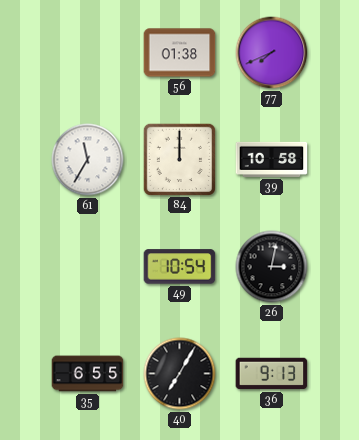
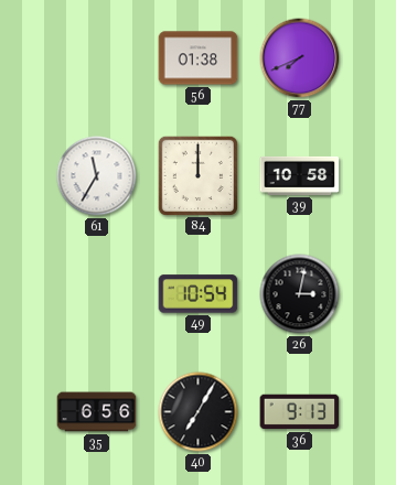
35: 6:55 -> 6:56
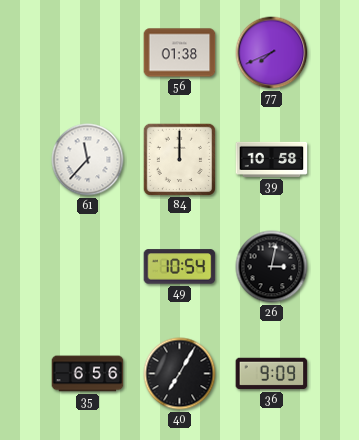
61: 11:35 -> 11:37
36: 9:13 -> 9:09
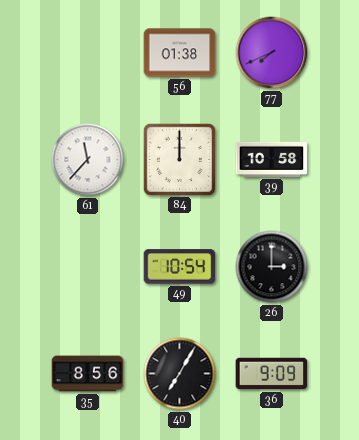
26: 3:02 -> 3:00
35: 6:56 -> 8:56
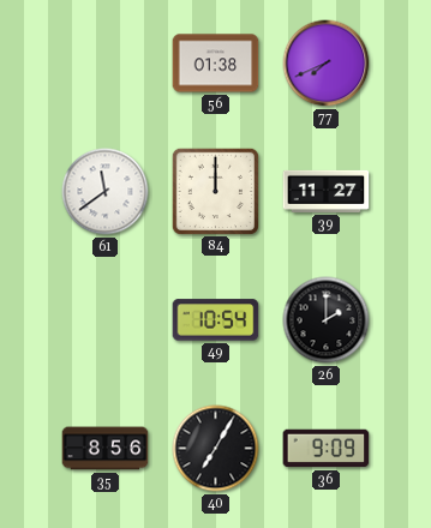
61: 11:37 -> 11:39
39: 10:58 -> 11:27
26: 3:00 -> 2:00
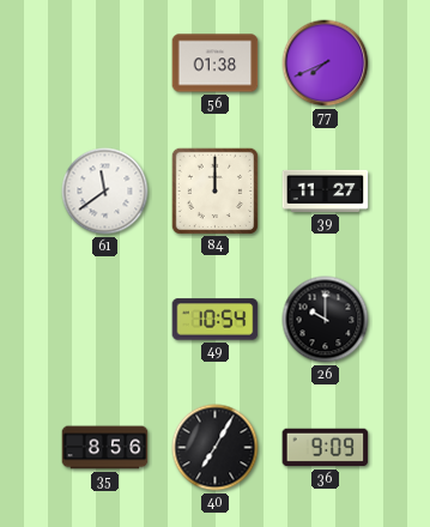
26: 2:00 -> 10:00
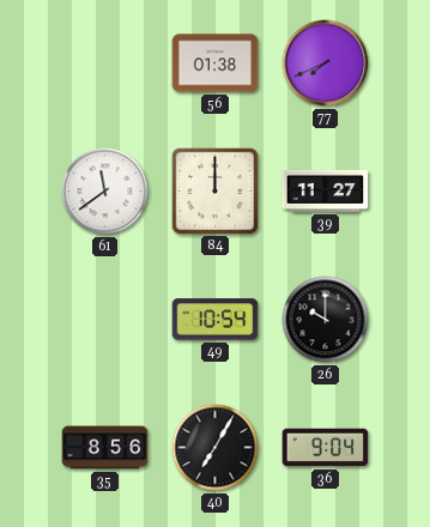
36: 9:09 -> 9:04
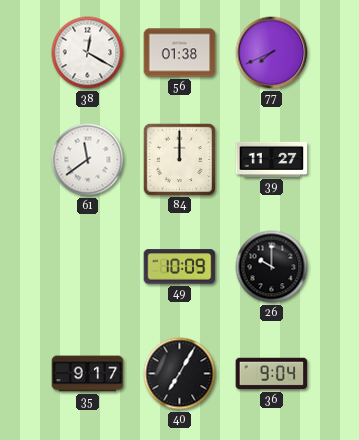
38: none -> 12:20
49: 10:54 -> 10:09
35: 8:56 -> 9:17
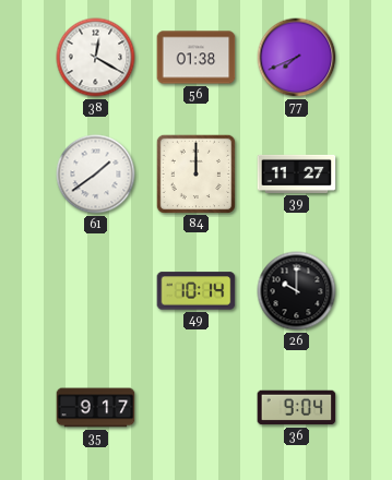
61: 11:39 -> 1:39
49: 10:09 -> 10:14
40: 7:05 -> none
